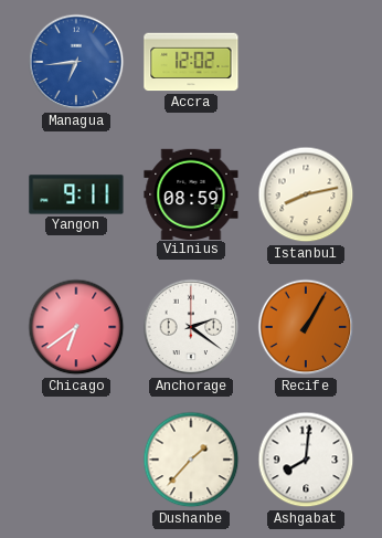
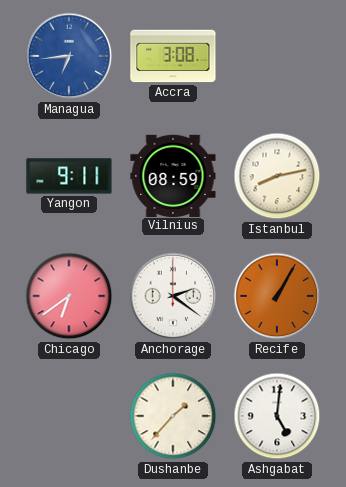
Accra: 12:02 -> 3:08
Ashgabat: 8:01 -> 5:01
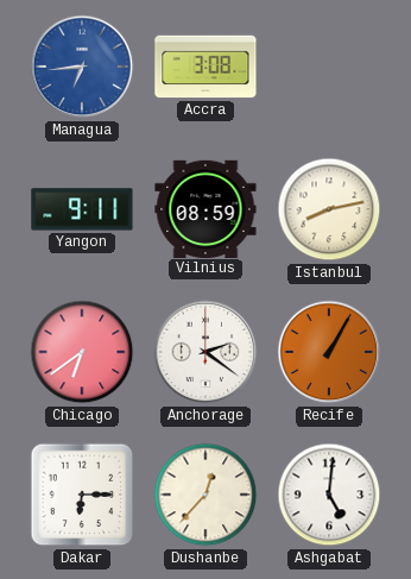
Dakar: none -> 6:15
Dushanbe: 1:37 -> 12:37
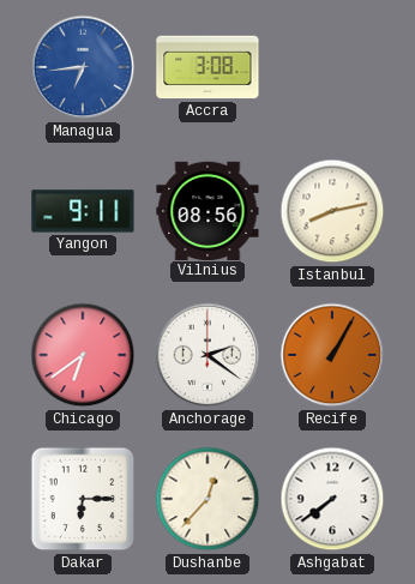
Vilnius: 08:59 -> 08:56
Ashgabat: 5:01 -> 7:39
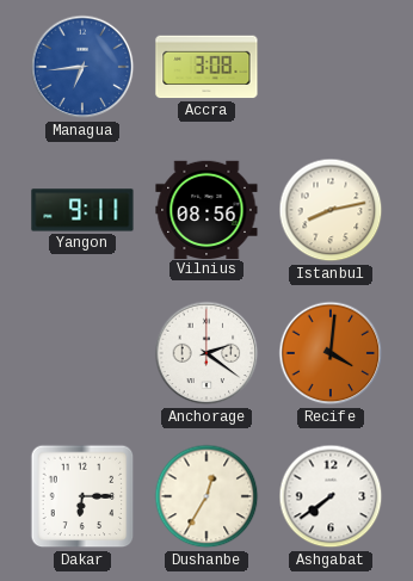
Chicago: 6:39 -> none
Recife: 1:05 -> 4:01
Dushanbe: 12:37 -> 12:35
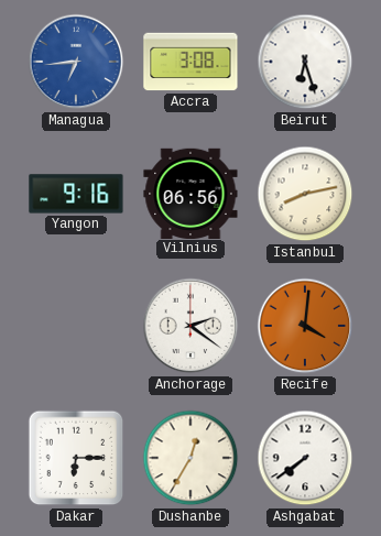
Beirut: none -> 6:27
Yangon: 9:11 -> 9:16
Vilnius: 08:56 -> 06:56
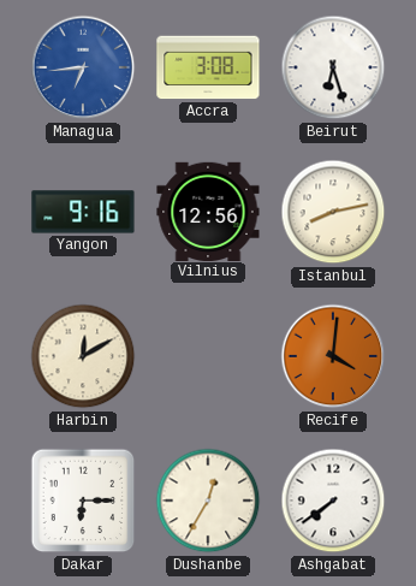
Vilnius: 06:56 -> 12:56
Harbin: none -> 12:10
Anchorage: 2:21 -> none
